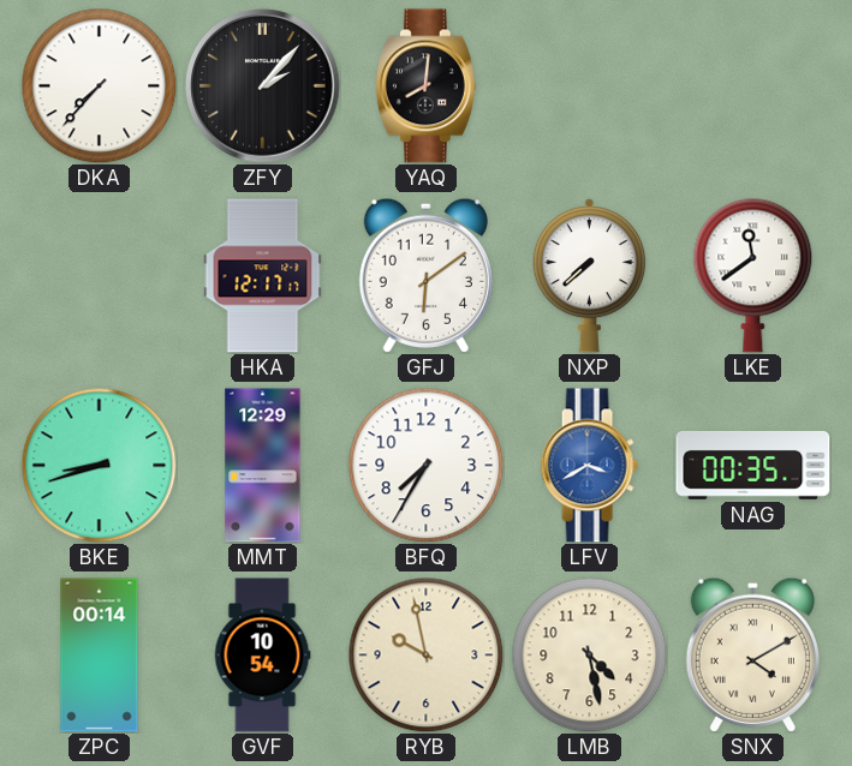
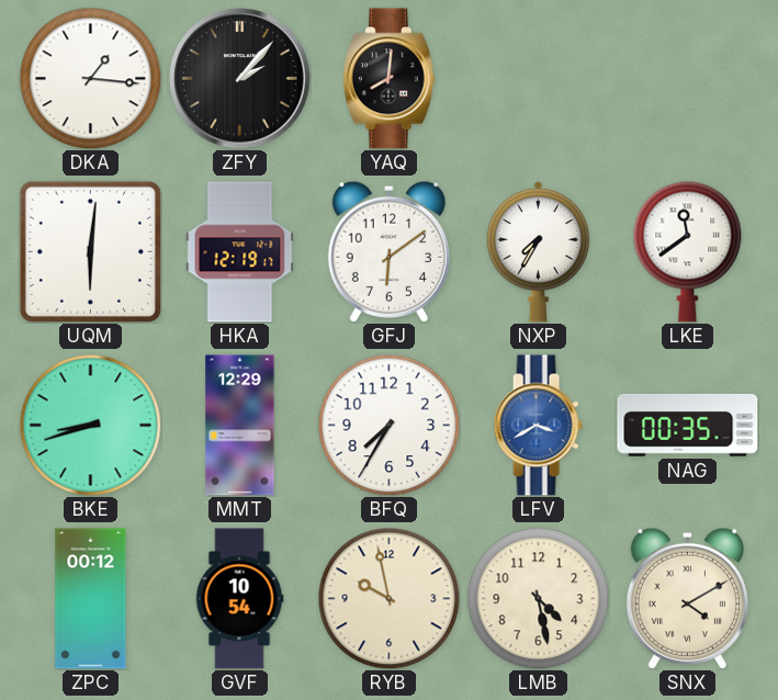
DKA: 7:37 -> 1:16
UQM: none -> 6:01
HKA: 12:17 -> 12:19
NXP: 7:38 -> 7:35
ZPC: 00:14 -> 00:12
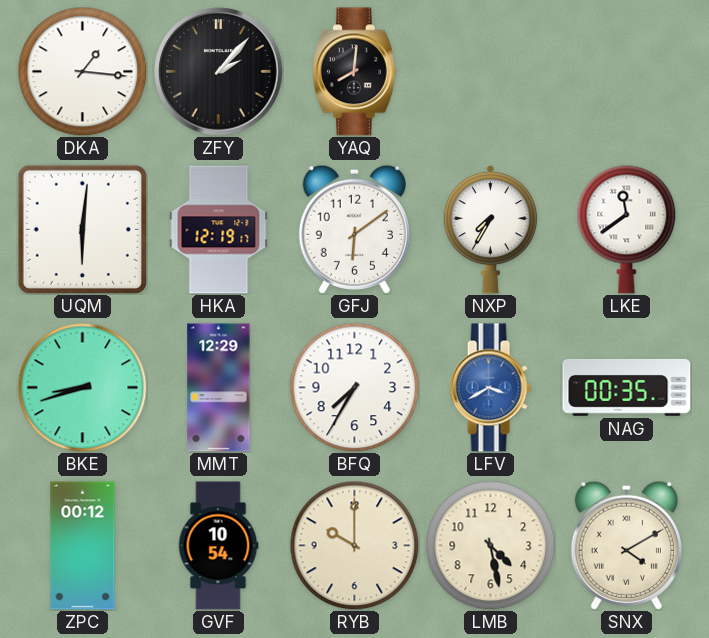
RYB: 9:58 -> 10:00
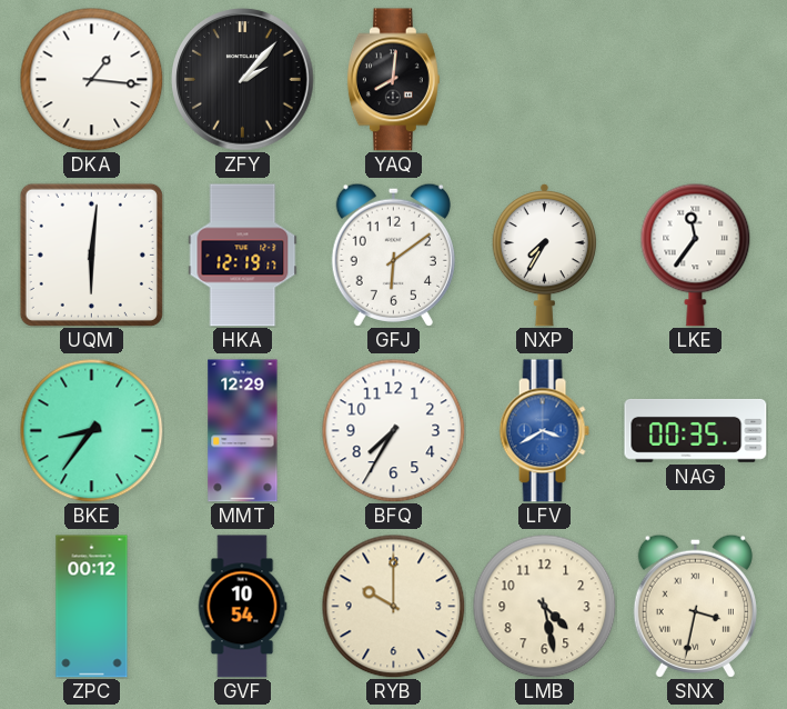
LKE: 11:39 -> 11:36
BKE: 8:42 -> 8:36
SNX: 4:10 -> 3:32
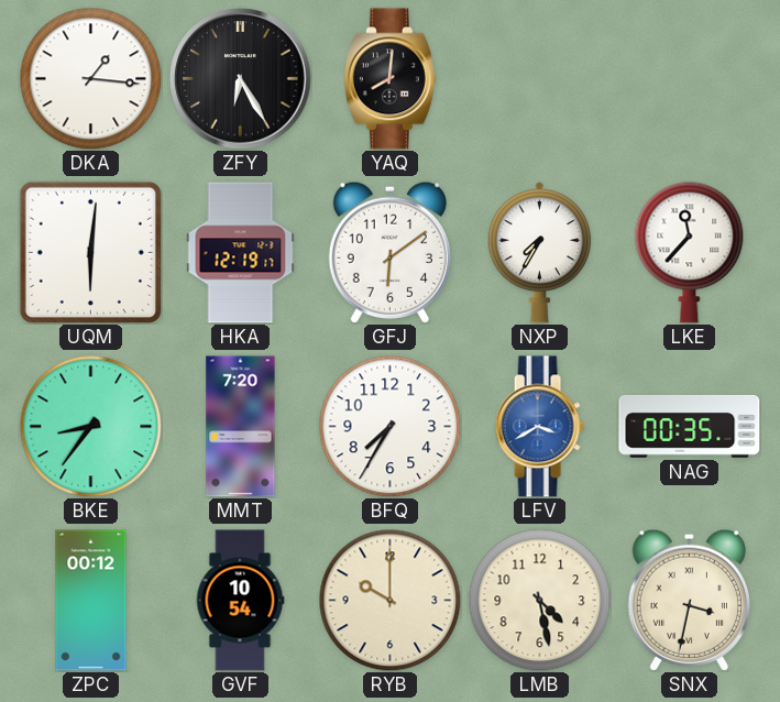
ZFY: 2:07 -> 6:25
LKE: 11:36 -> 11:37
MMT: 12:29 -> 7:20
